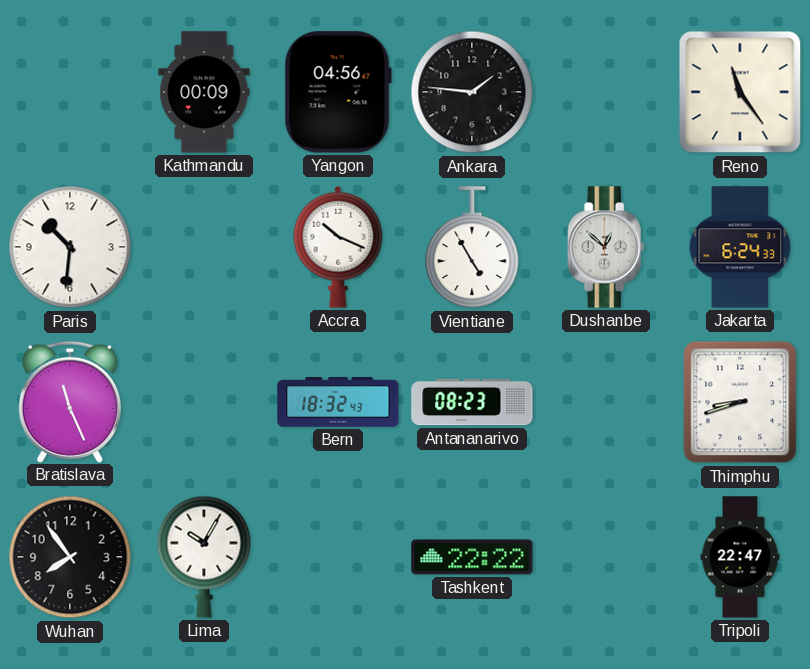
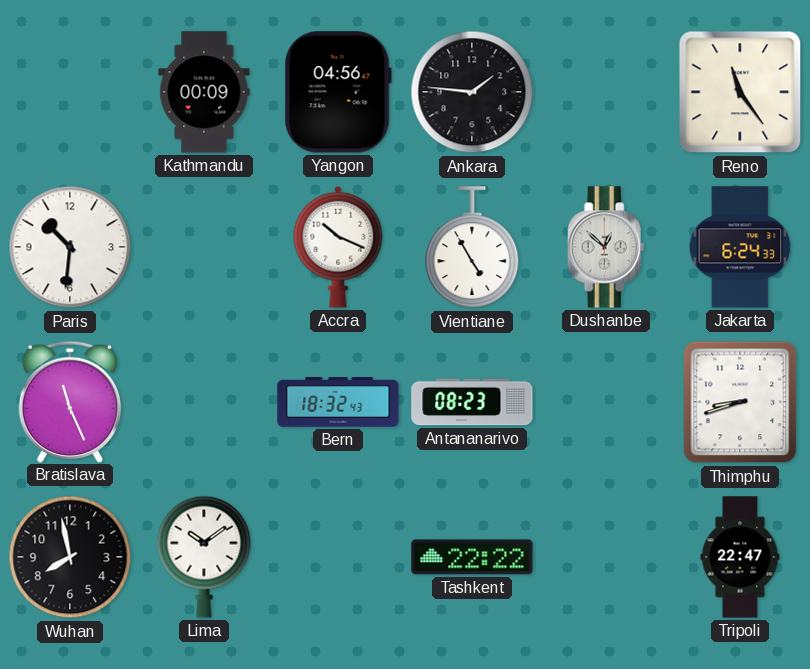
Wuhan: 7:54 -> 7:58
Lima: 10:05 -> 10:09
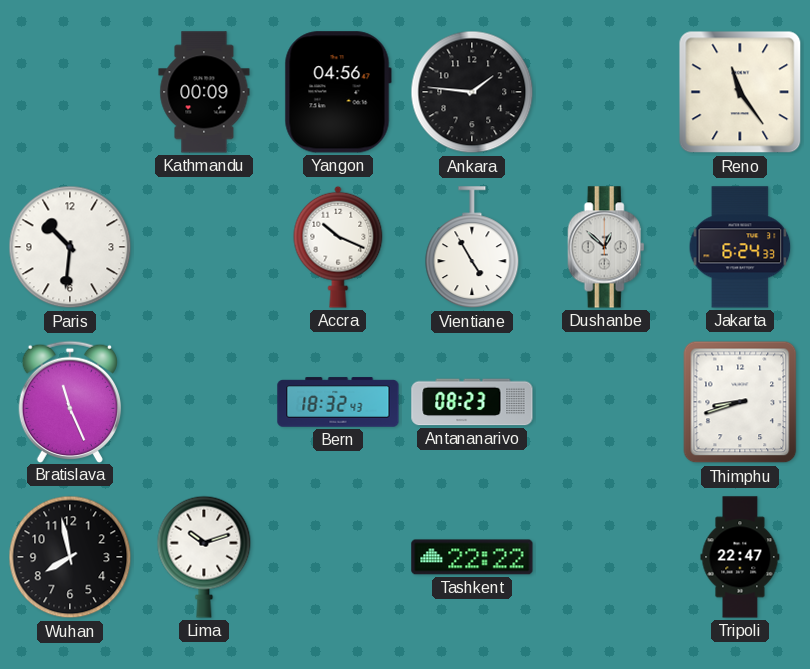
Lima: 10:09 -> 10:12
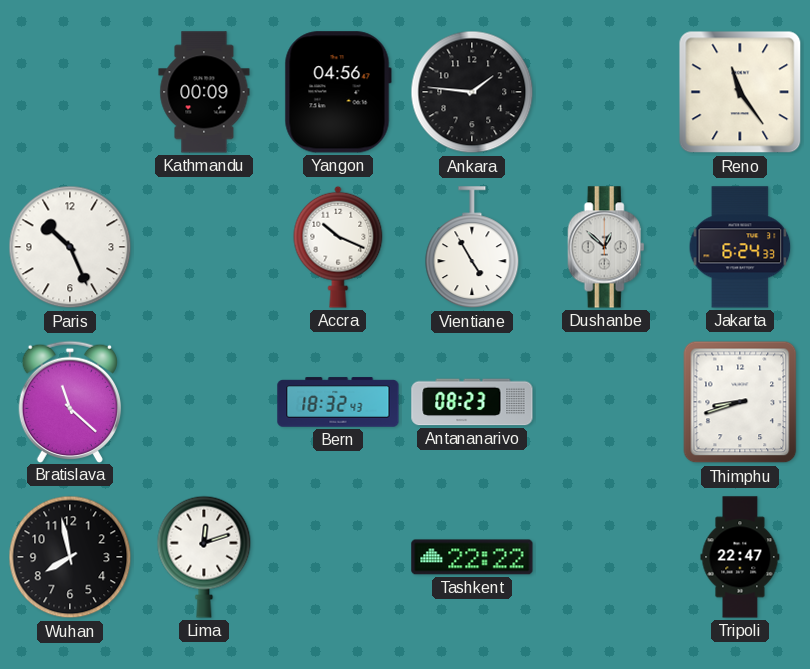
Paris: 10:31 -> 10:26
Bratislava: 11:26 -> 11:22
Lima: 10:12 -> 12:12
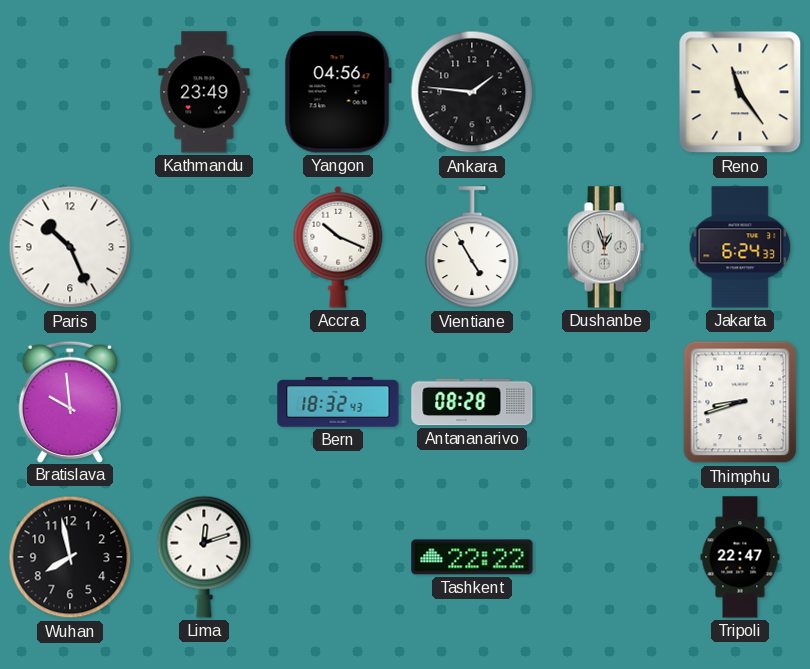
Kathmandu: 00:09 -> 23:49
Dushanbe: 12:52 -> 12:57
Bratislava: 11:22 -> 9:59
Antananarivo: 08:23 -> 08:28
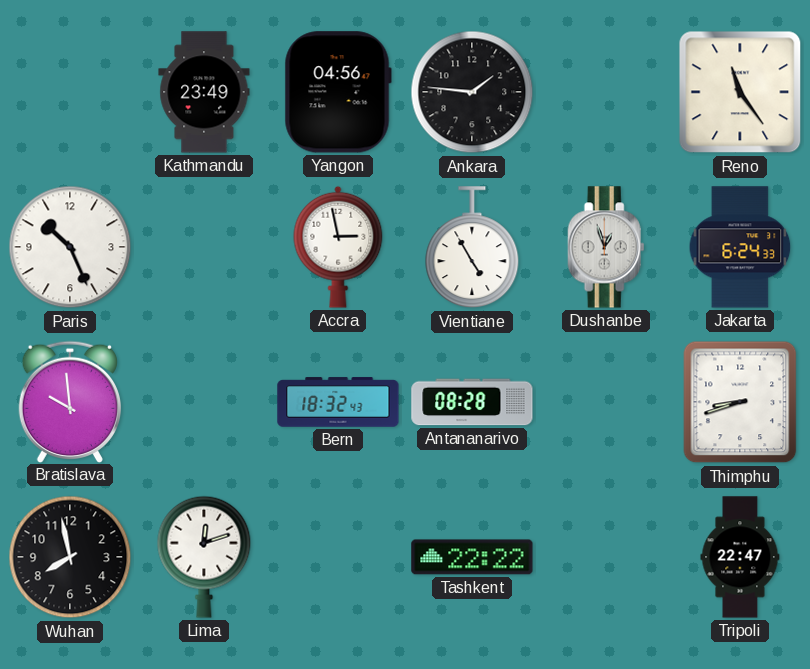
Accra: 10:19 -> 2:58
